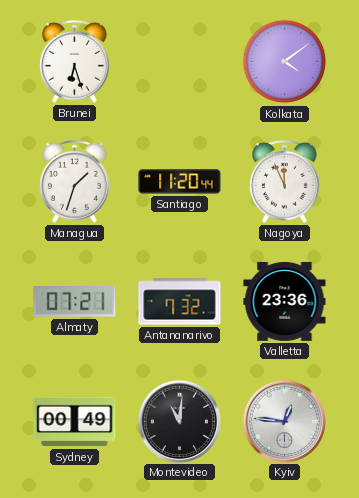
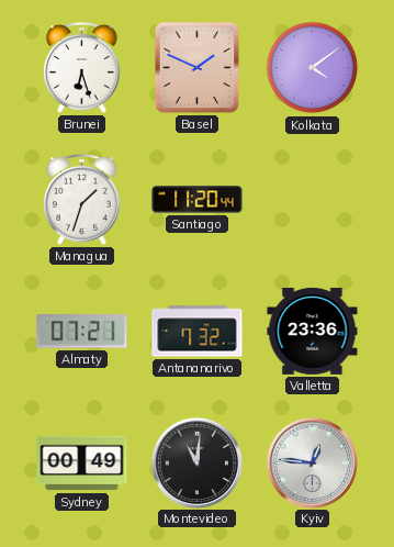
Basel: none -> 1:49
Nagoya: 11:56 -> none
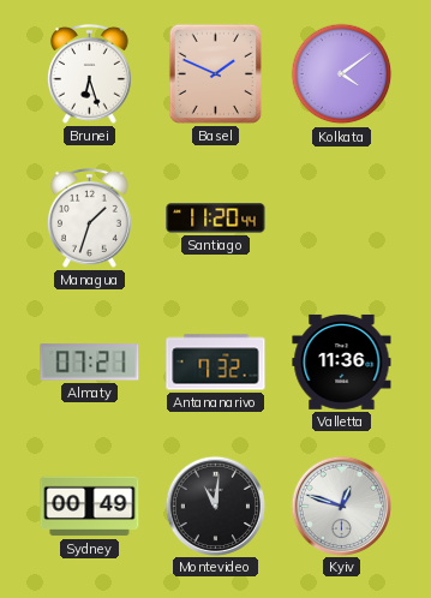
Valletta: 23:36 -> 11:36
Kyiv: 12:46 -> 12:48
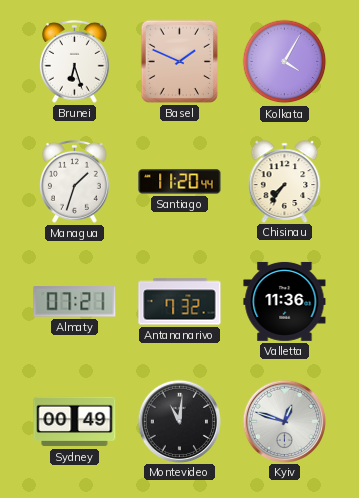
Kolkata: 4:09 -> 4:05
Chisinau: none -> 7:36
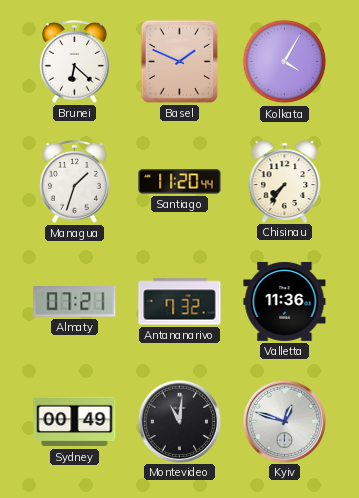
Brunei: 6:27 -> 6:22
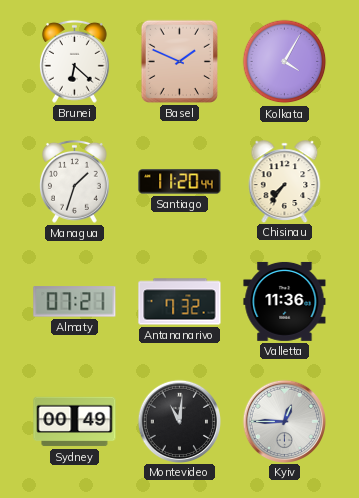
Kyiv: 12:48 -> 12:45
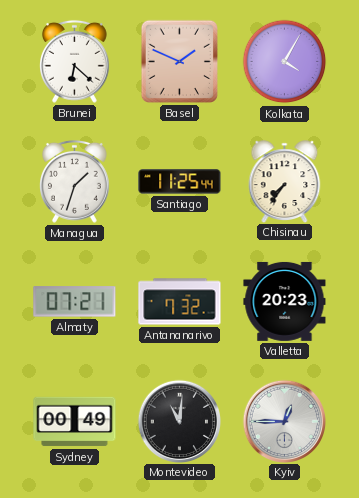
Santiago: 11:20 -> 11:25
Valletta: 11:36 -> 20:23
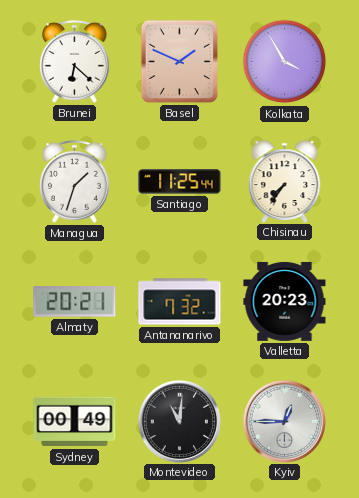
Kolkata: 4:05 -> 3:55
Almaty: 07:21 -> 20:21
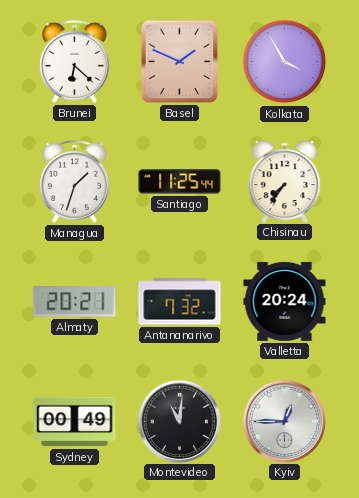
Valletta: 20:23 -> 20:24
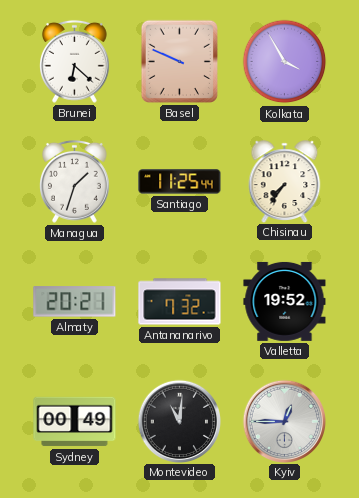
Basel: 1:49 -> 9:49
Valletta: 20:24 -> 19:52
